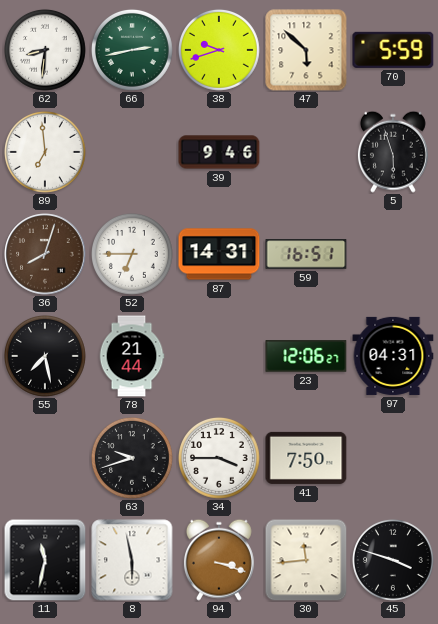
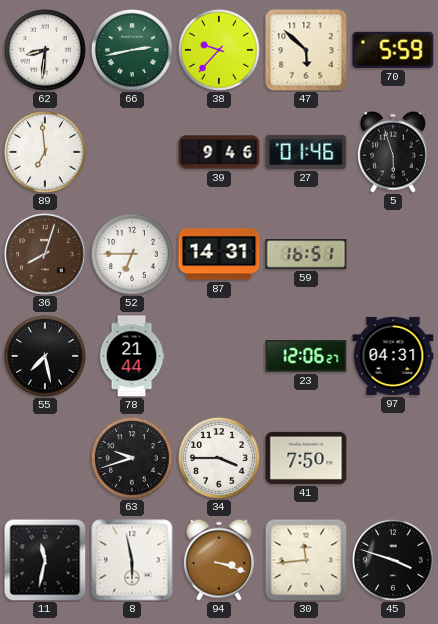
38: 9:42 -> 9:37
27: none -> 01:46
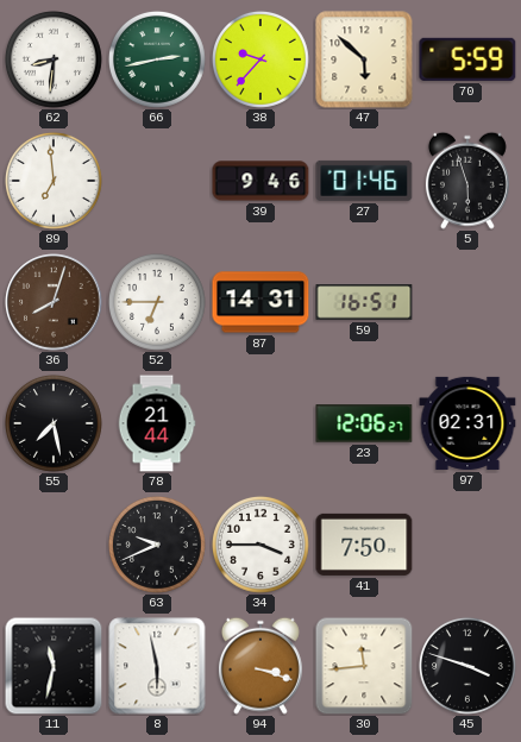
97: 04:31 -> 02:31
63: 9:42 -> 9:41
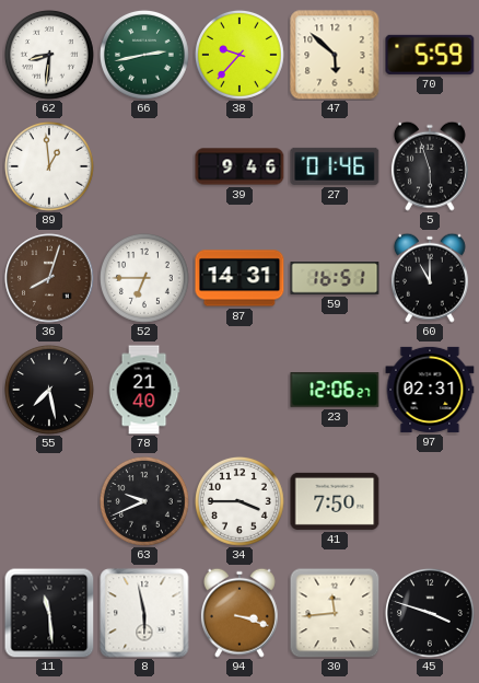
89: 6:59 -> 12:59
60: none -> 11:00
78: 21:44 -> 21:40
11: 11:32 -> 11:29
